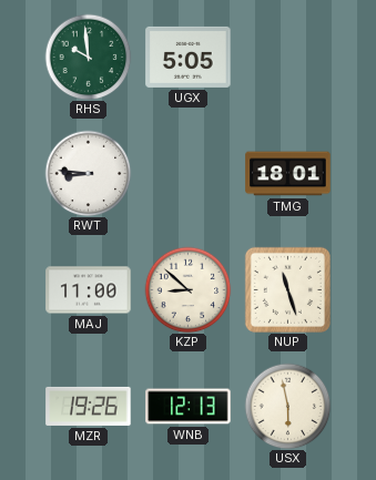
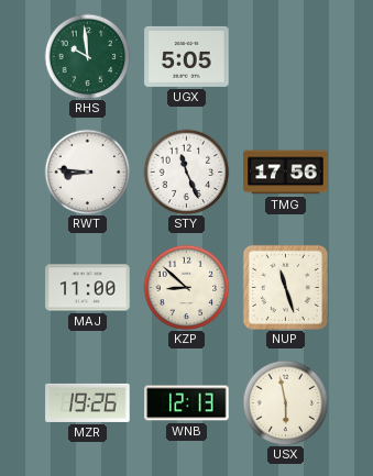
STY: none -> 11:26
TMG: 18:01 -> 17:56
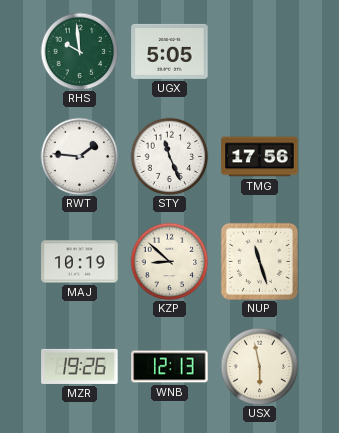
RWT: 8:46 -> 1:46
MAJ: 11:00 -> 10:19
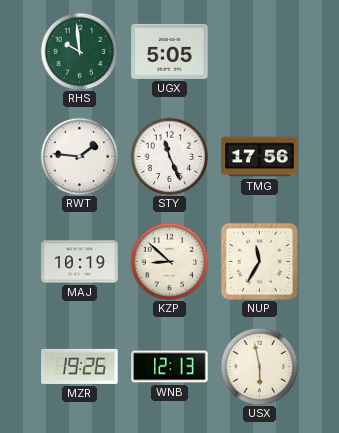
NUP: 11:27 -> 11:35
